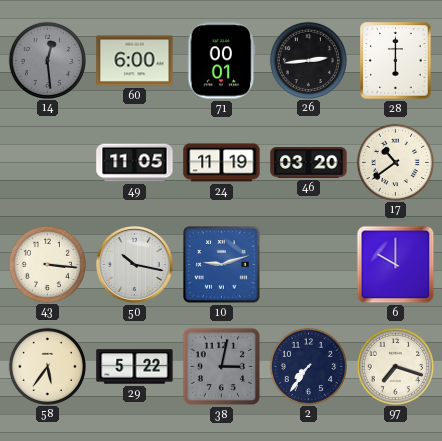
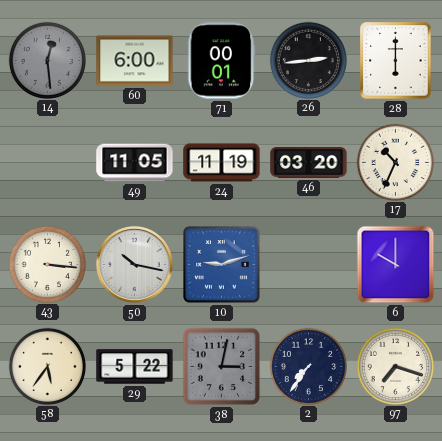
17: 10:39 -> 10:34
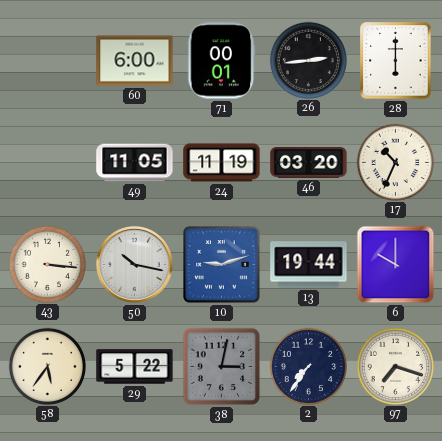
14: 12:29 -> none
13: none -> 19:44
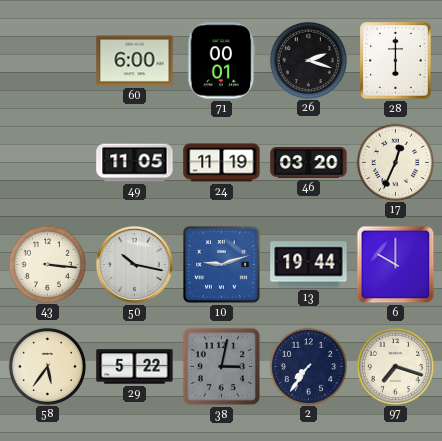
26: 2:44 -> 2:18
17: 10:34 -> 12:34
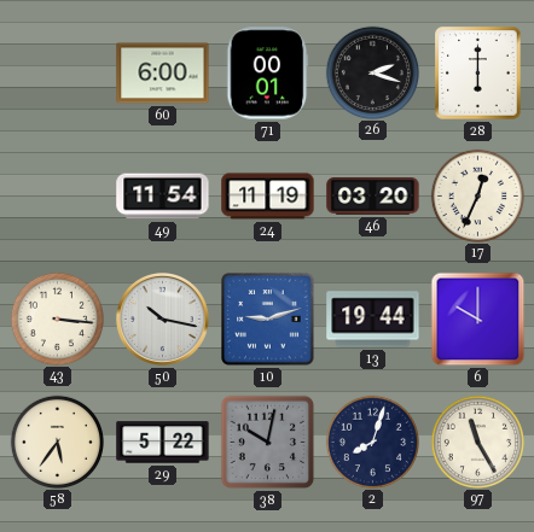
49: 11:05 -> 11:54
38: 3:02 -> 10:02
2: 7:36 -> 8:03
97: 7:18 -> 11:25
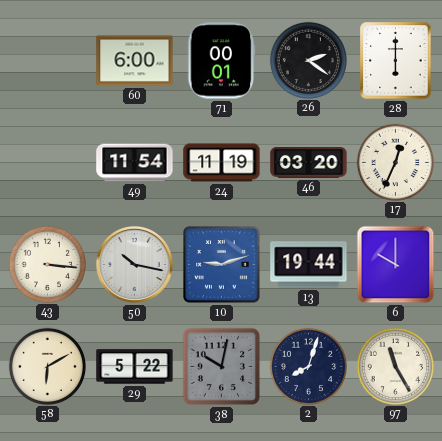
26: 2:18 -> 2:21
58: 5:36 -> 6:10
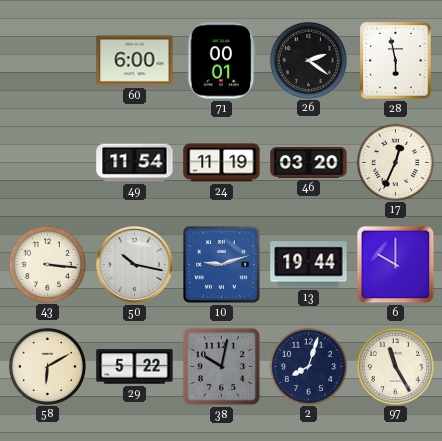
28: 6:00 -> 5:58
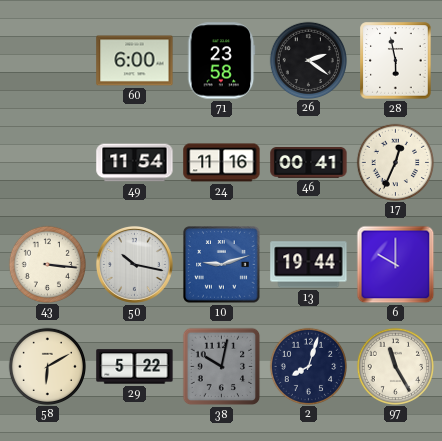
71: 00:01 -> 23:58
24: 11:19 -> 11:16
46: 03:20 -> 00:41
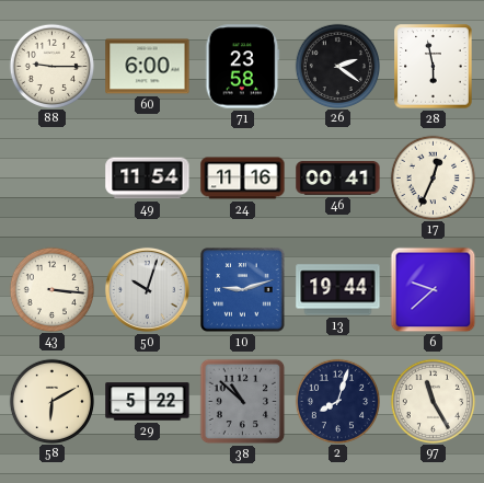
88: none -> 9:15
50: 10:17 -> 10:03
6: 10:00 -> 9:38
38: 10:02 -> 10:52
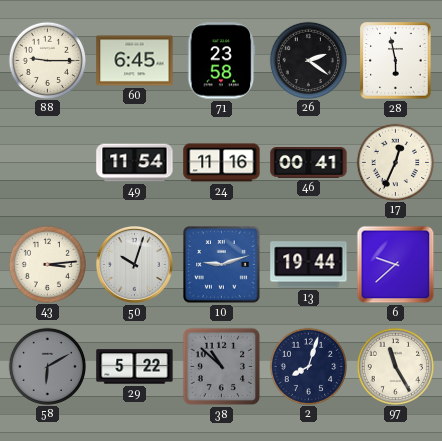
60: 6:00 -> 6:45
43: 3:16 -> 3:14
58 dial: cream -> grey
